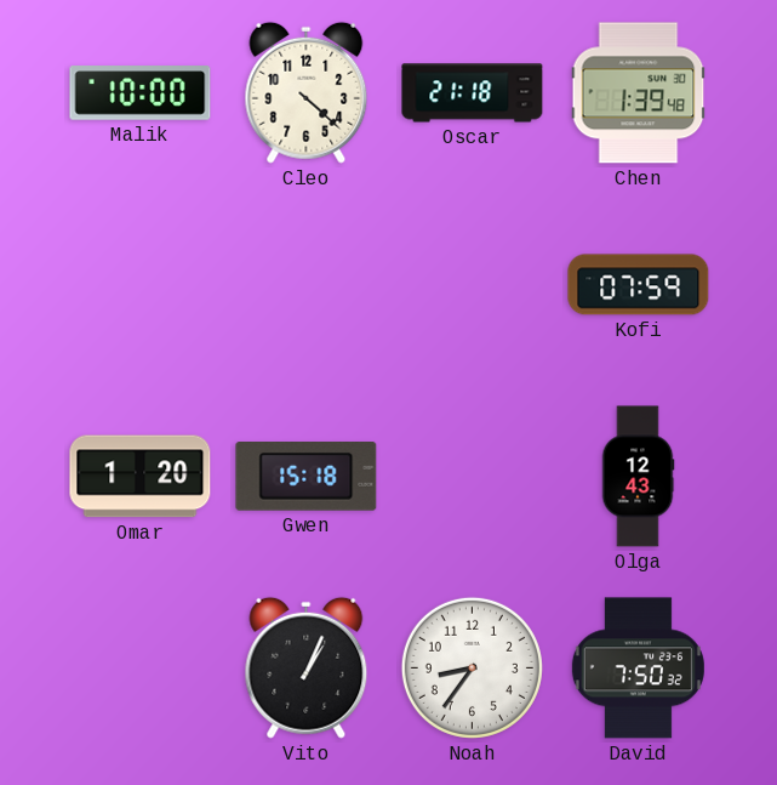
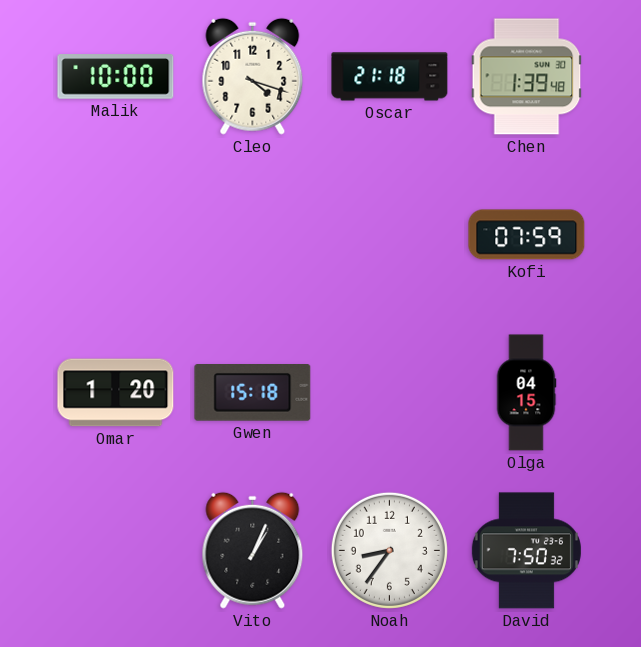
Cleo: 4:22 -> 4:18
Olga: 12:43 -> 04:15
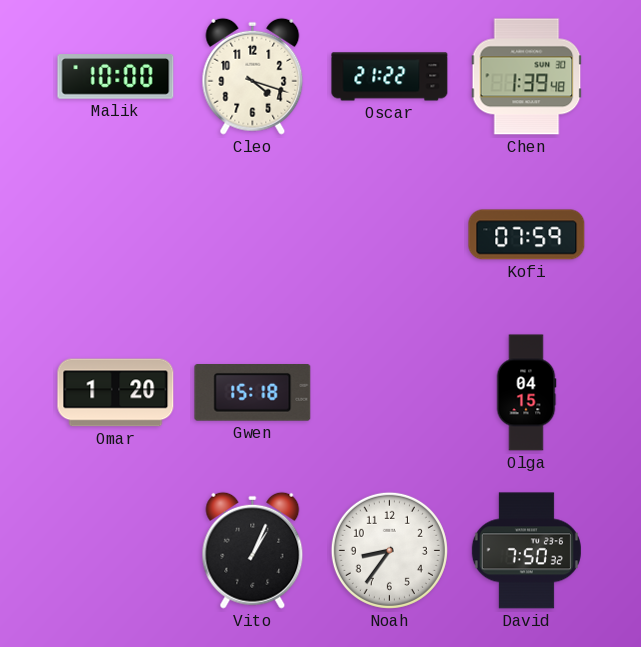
Oscar: 21:18 -> 21:22
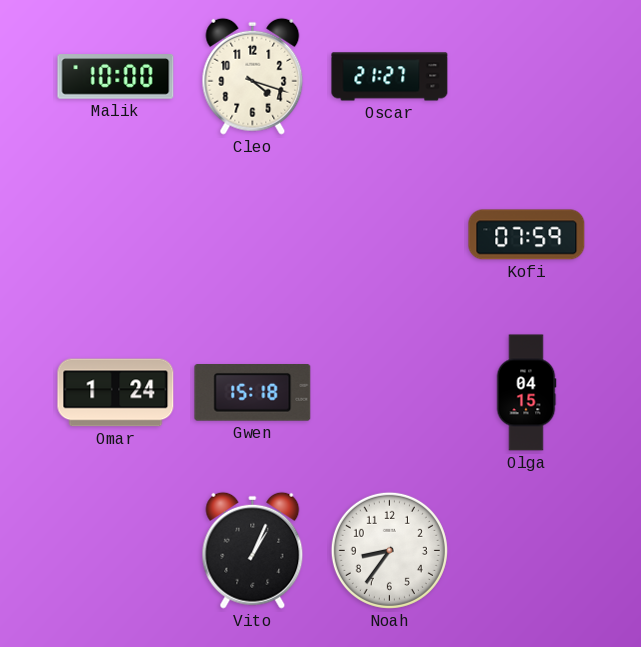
Oscar: 21:22 -> 21:27
Chen: 1:39 -> none
Omar: 1:20 -> 1:24
David: 7:50 -> none
